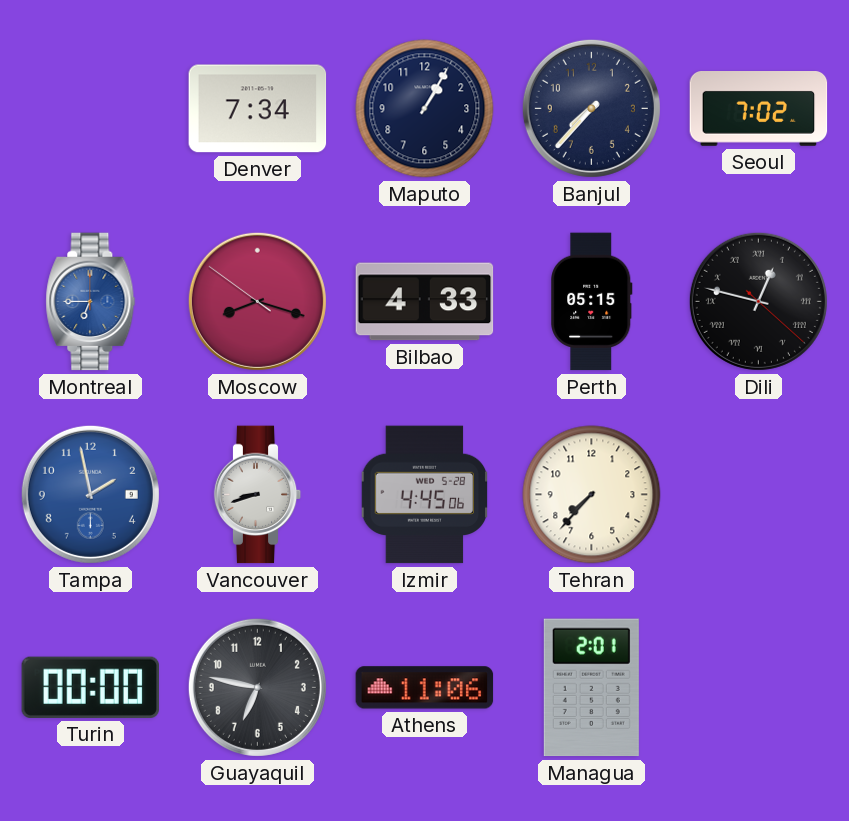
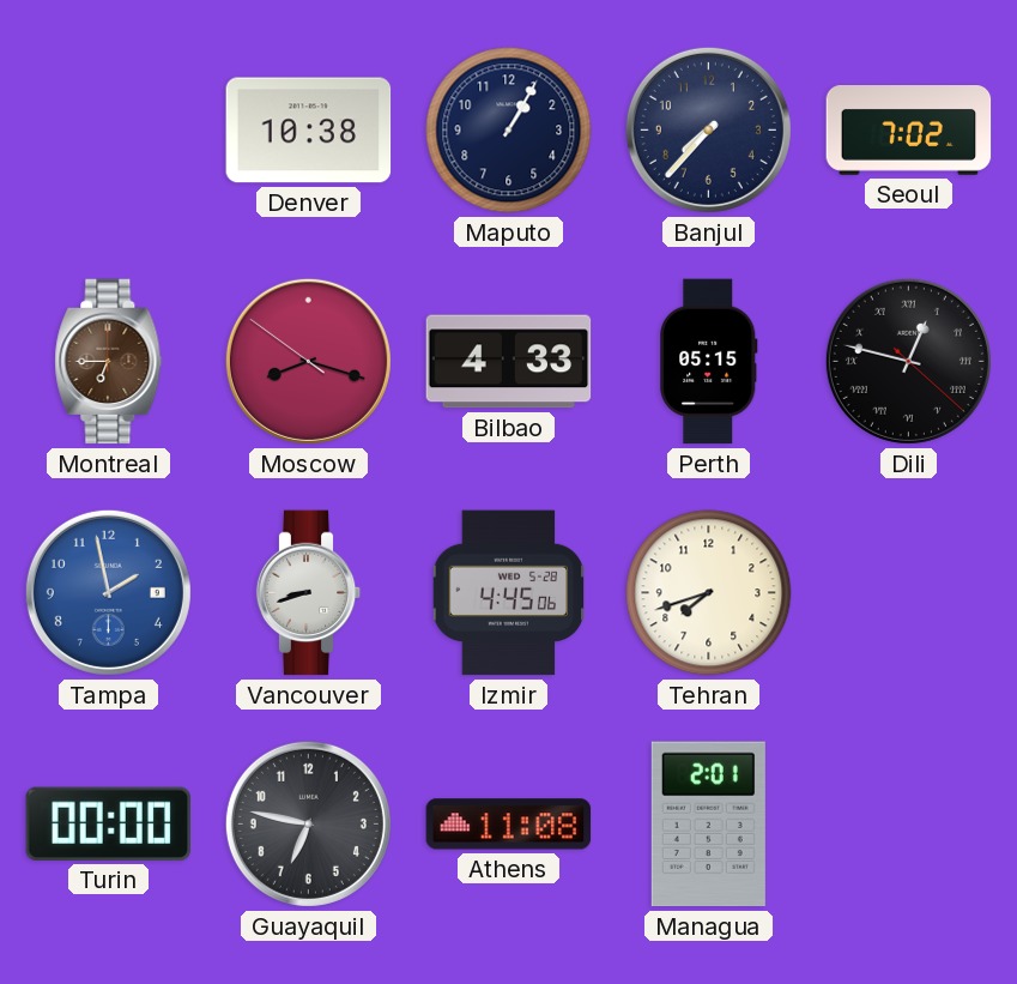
Denver: 7:34 -> 10:38
Montreal dial: blue -> brown
Tehran: 7:37 -> 7:42
Athens: 11:06 -> 11:08
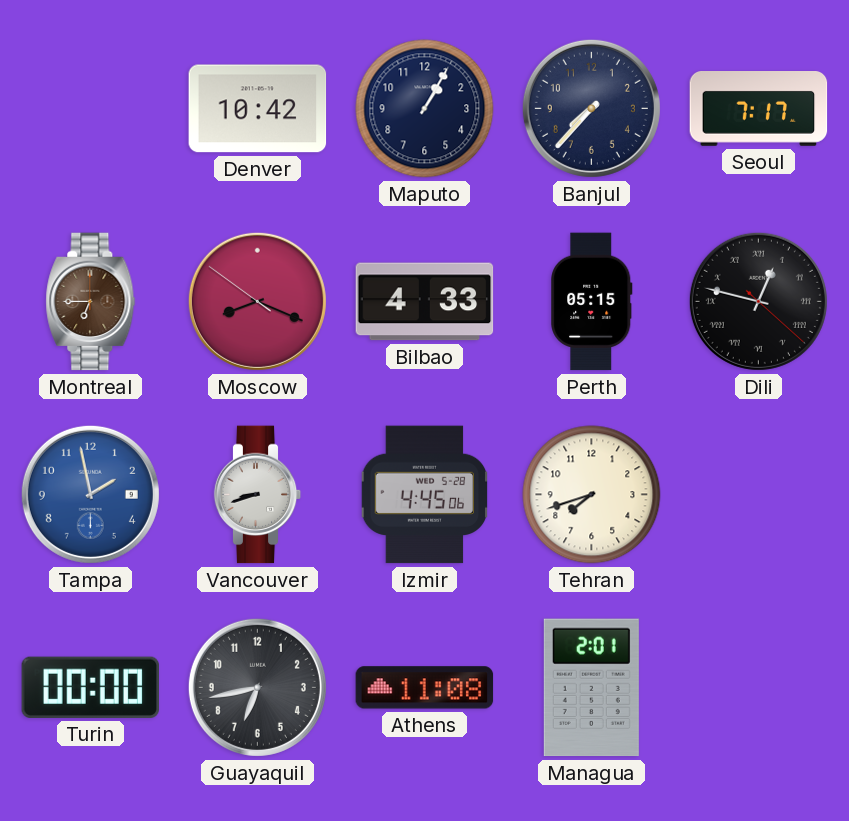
Denver: 10:38 -> 10:42
Seoul: 7:02 -> 7:17
Moscow: 8:17 -> 8:18
Guayaquil: 6:47 -> 6:43
